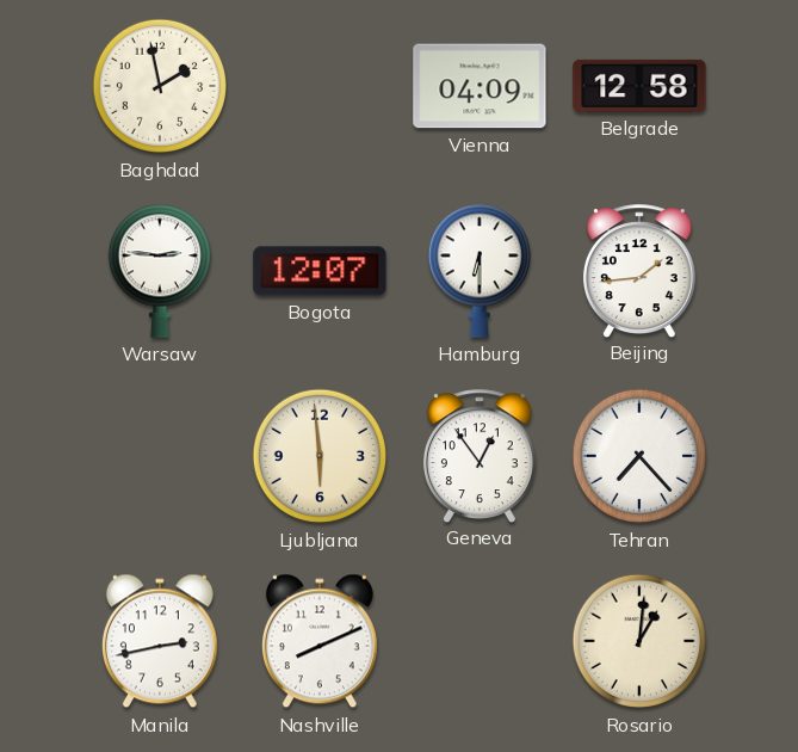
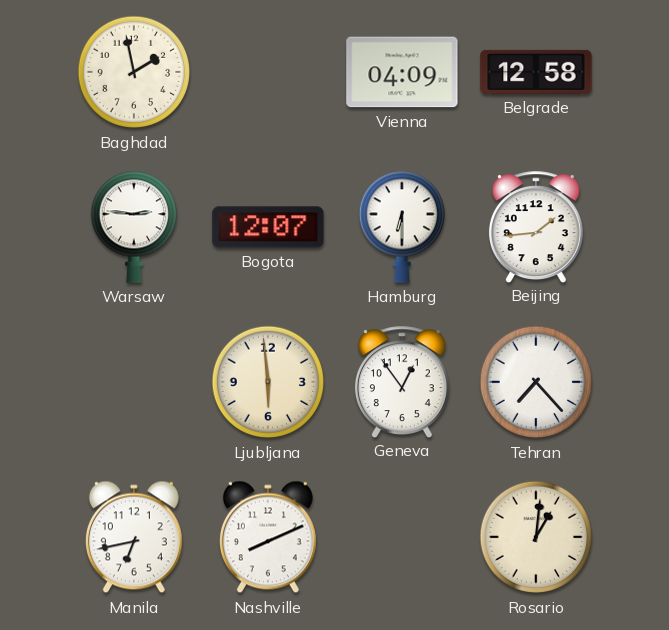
Manila: 2:43 -> 6:43
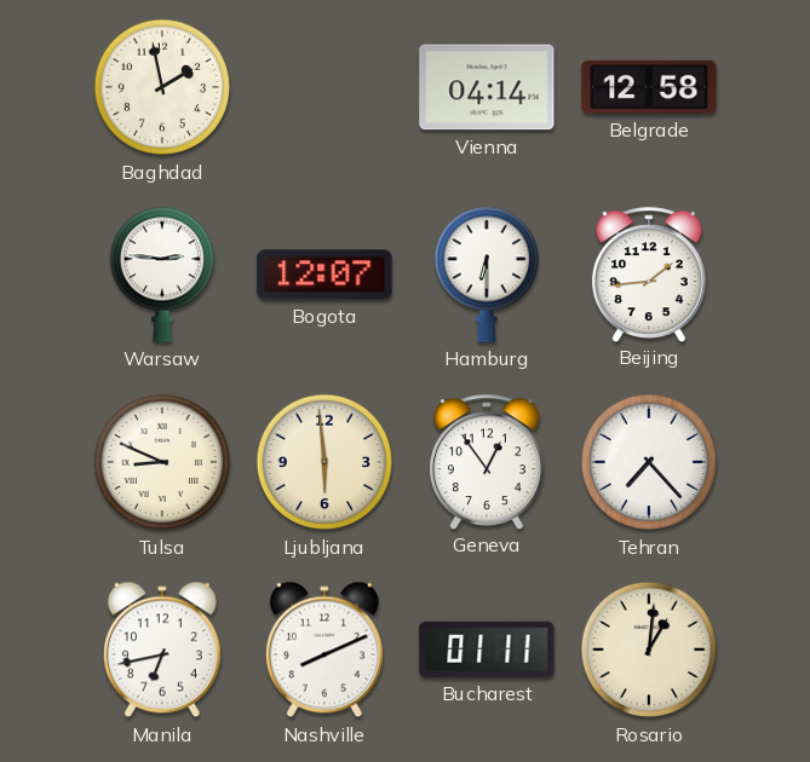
Vienna: 04:09 -> 04:14
Tulsa: none -> 8:49
Bucharest: none -> 01:11
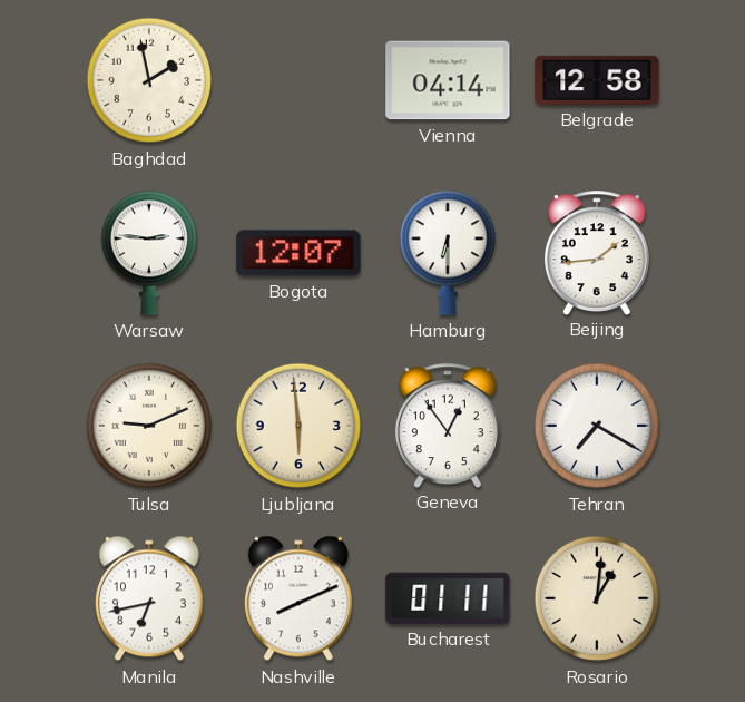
Tulsa: 8:49 -> 9:11
Tehran: 7:23 -> 7:20
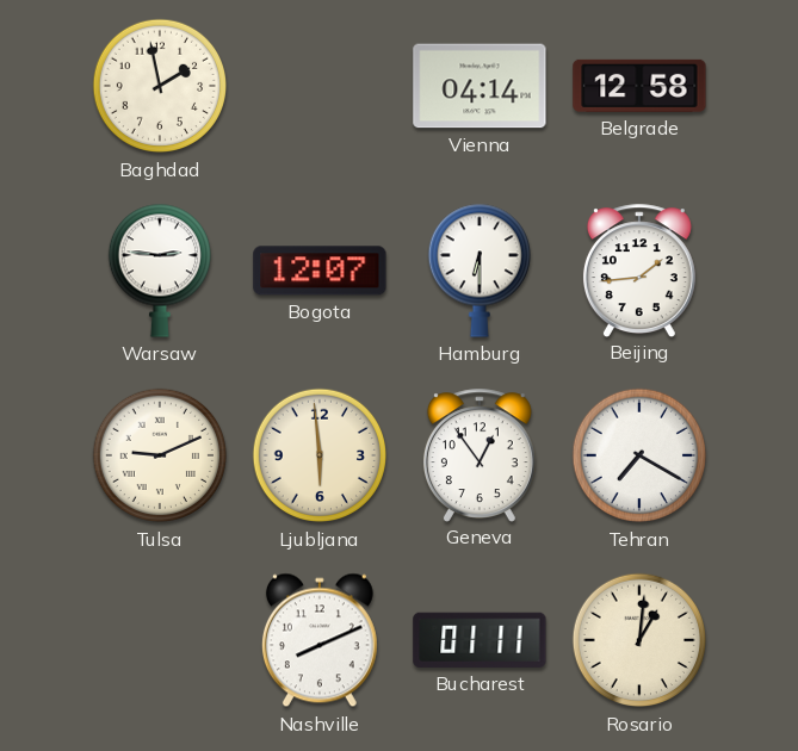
Manila: 6:43 -> none
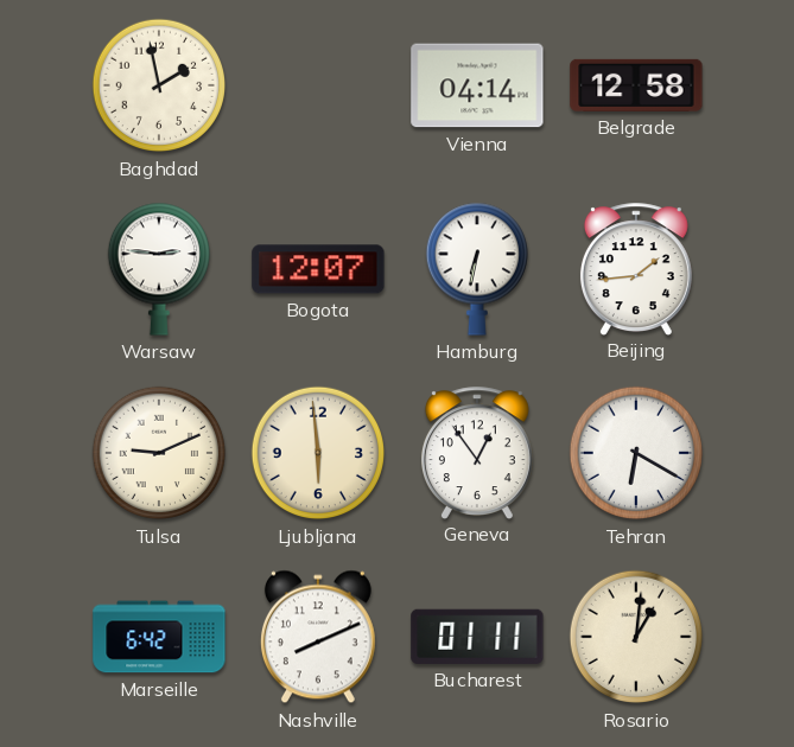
Hamburg: 6:30 -> 6:32
Tehran: 7:20 -> 6:20
Marseille: none -> 6:42
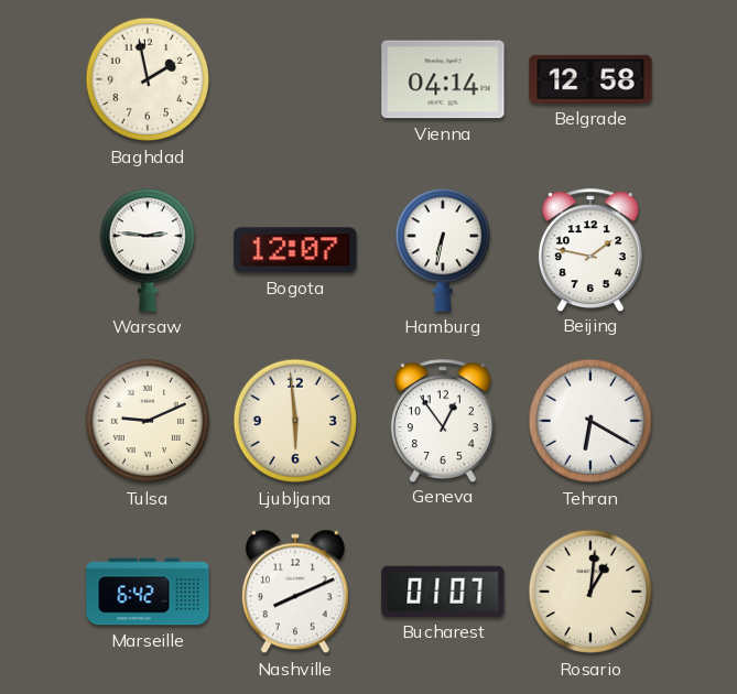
Beijing: 1:44 -> 1:47
Bucharest: 01:11 -> 01:07
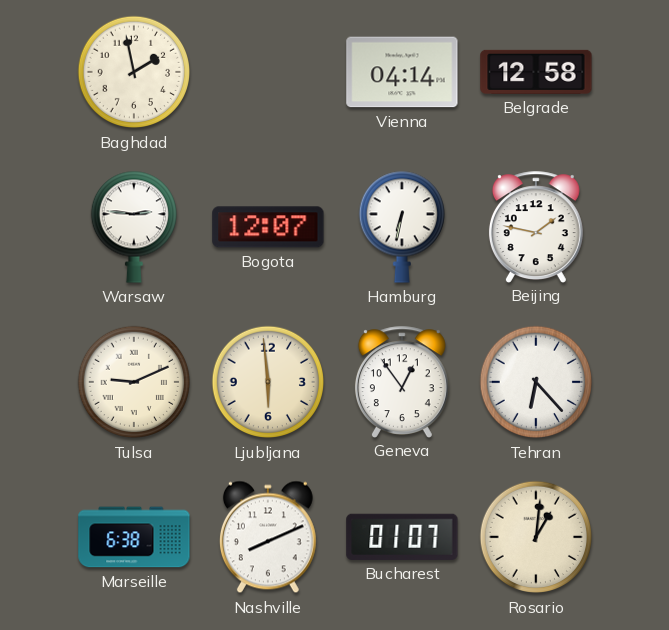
Tehran: 6:20 -> 6:23
Marseille: 6:42 -> 6:38
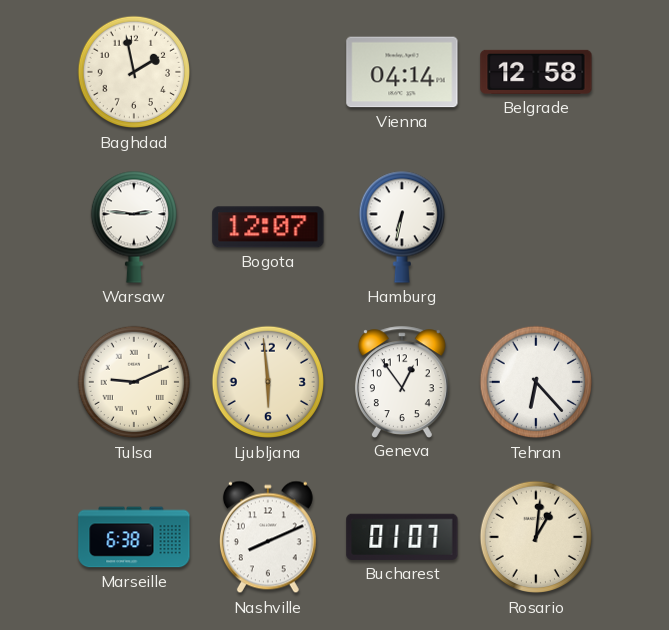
Beijing: 1:47 -> none
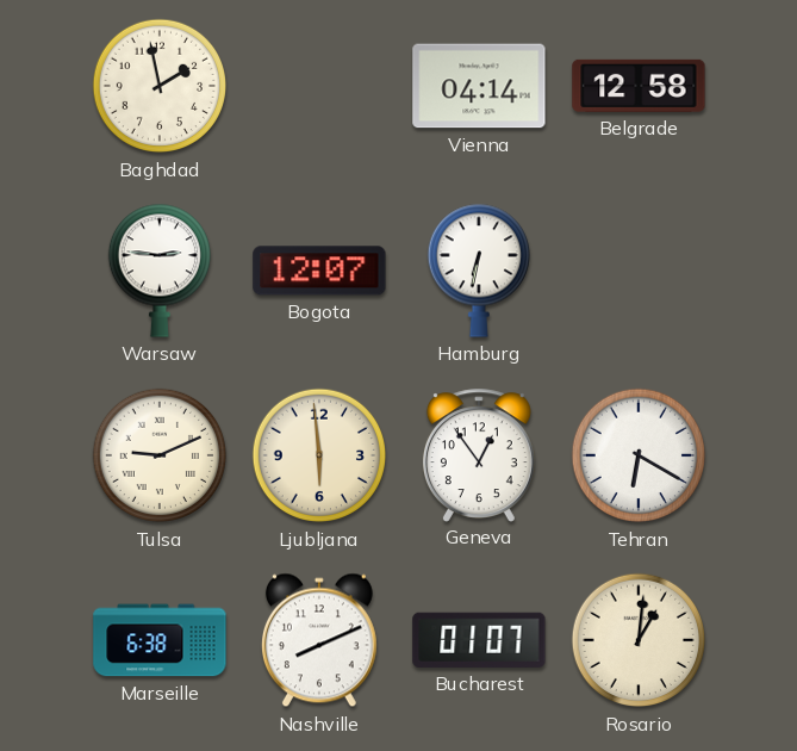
Tehran: 6:23 -> 6:20
